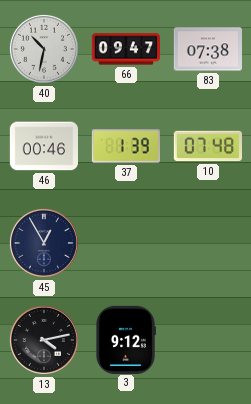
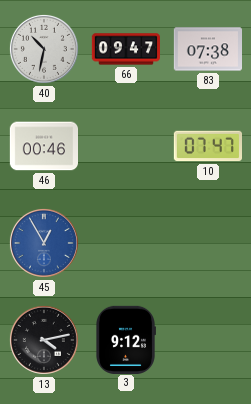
37: 1:39 -> none
10: 07:48 -> 07:47
45 dial: navy -> blue
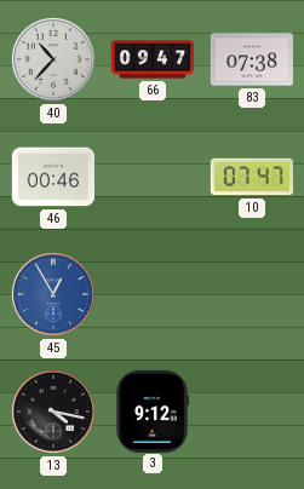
40: 10:32 -> 10:37
13: 4:13 -> 4:17
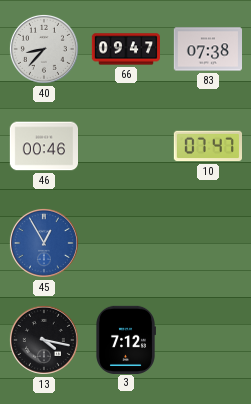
40: 10:37 -> 8:37
3: 9:12 -> 7:12
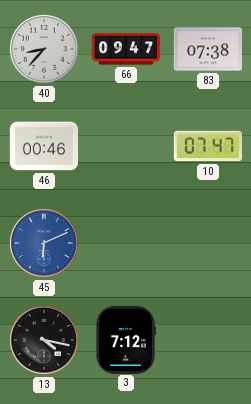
45: 12:55 -> 6:11
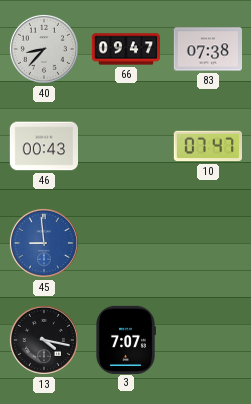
46: 00:46 -> 00:43
45: 6:11 -> 8:59
3: 7:12 -> 7:07
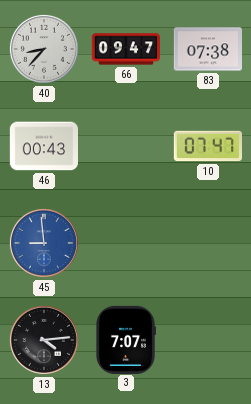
13: 4:17 -> 4:14
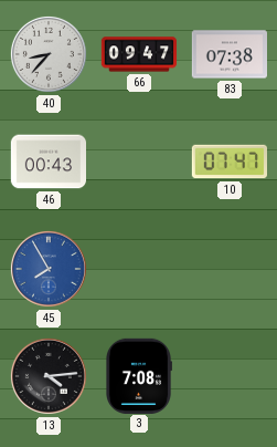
45: 8:59 -> 7:55
3: 7:07 -> 7:08
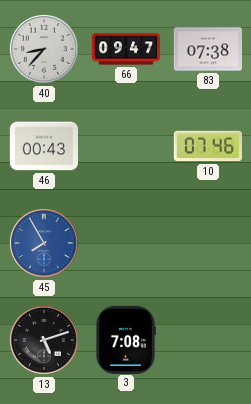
10: 07:47 -> 07:46
13: 4:14 -> 5:12
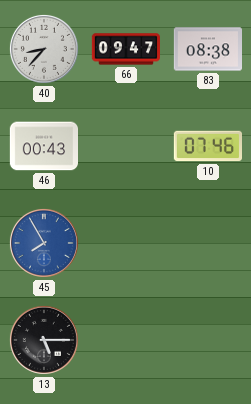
83: 07:38 -> 08:38
13: 5:12 -> 5:15
3: 7:08 -> none
